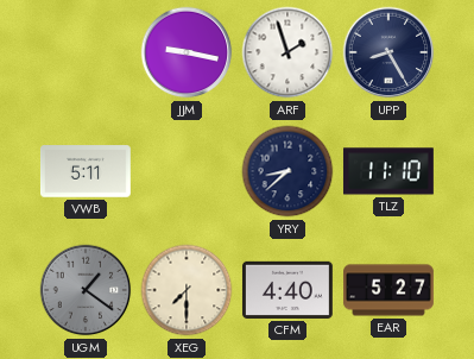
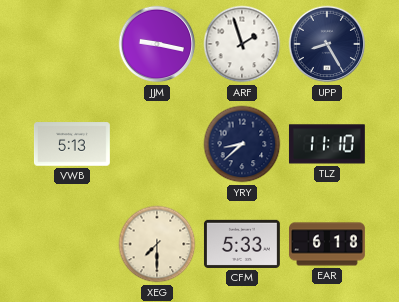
VWB: 5:11 -> 5:13
UGM: 1:21 -> none
CFM: 4:40 -> 5:33
EAR: 5:27 -> 6:18
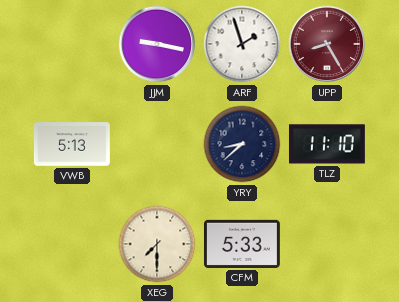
UPP dial: navy -> burgundy
EAR: 6:18 -> none
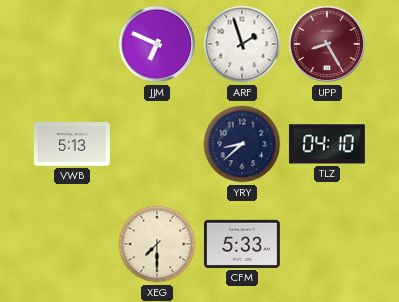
JJM: 9:17 -> 6:49
TLZ: 11:10 -> 04:10
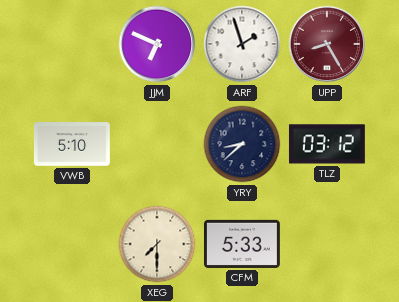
VWB: 5:13 -> 5:10
TLZ: 04:10 -> 03:12
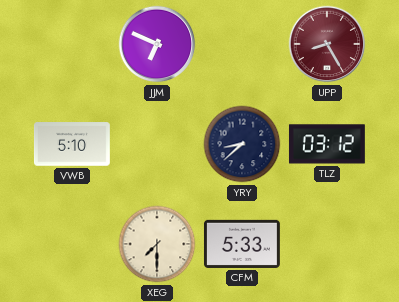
ARF: 1:57 -> none
